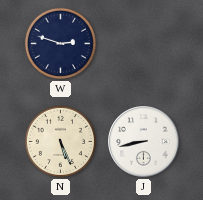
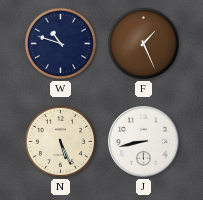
W: 2:48 -> 10:48
F: none -> 1:26
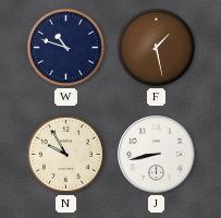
F: 1:26 -> 1:28
N: 5:26 -> 9:55
